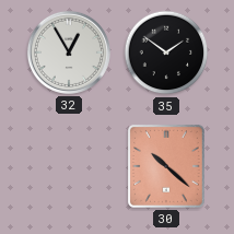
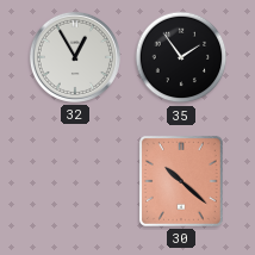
35: 1:51 -> 1:54
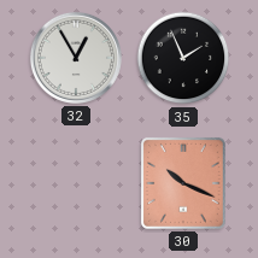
35: 1:54 -> 1:56
30: 10:22 -> 10:19
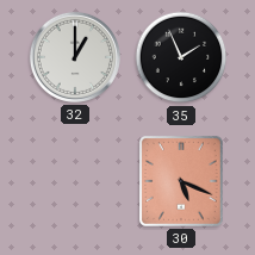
32: 12:55 -> 1:00
30: 10:19 -> 5:19
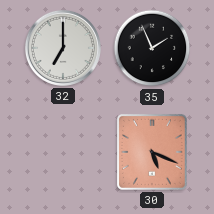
32: 1:00 -> 7:00
